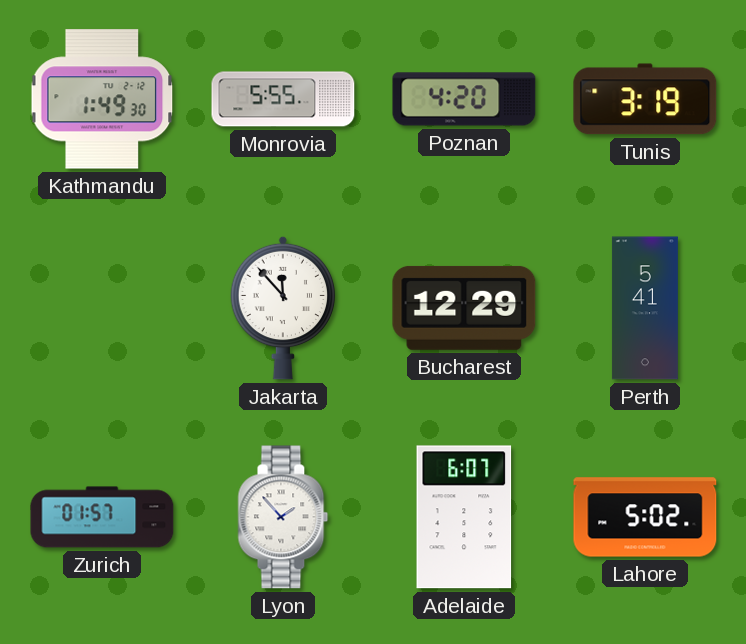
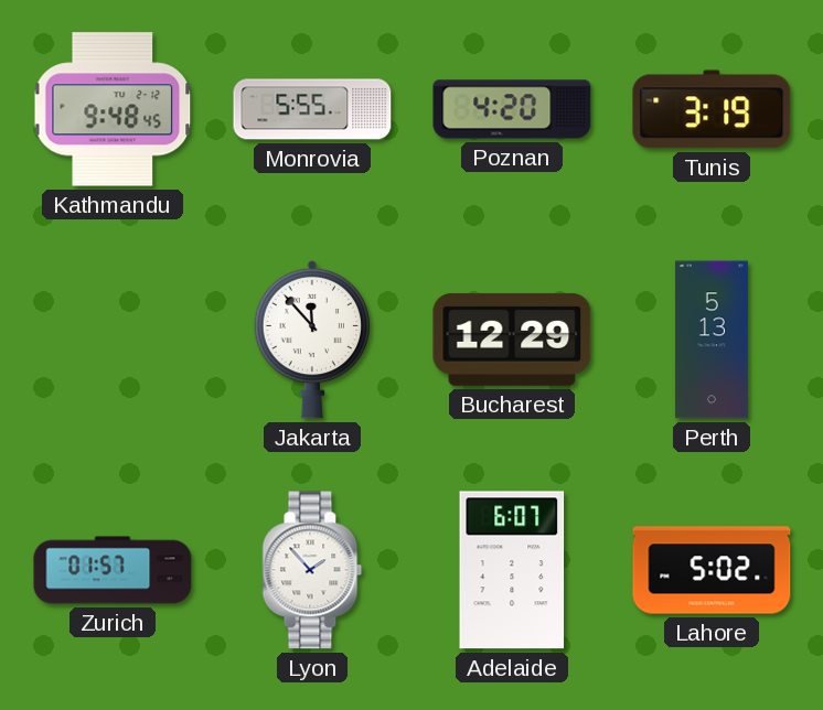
Kathmandu: 1:49 -> 9:48
Perth: 5:41 -> 5:13
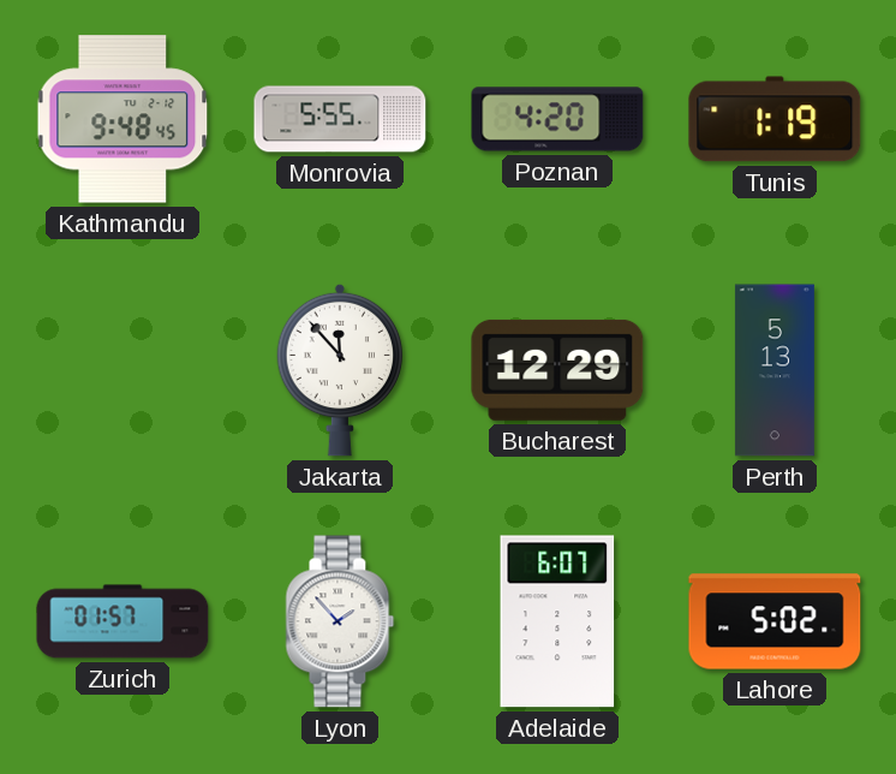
Tunis: 3:19 -> 1:19
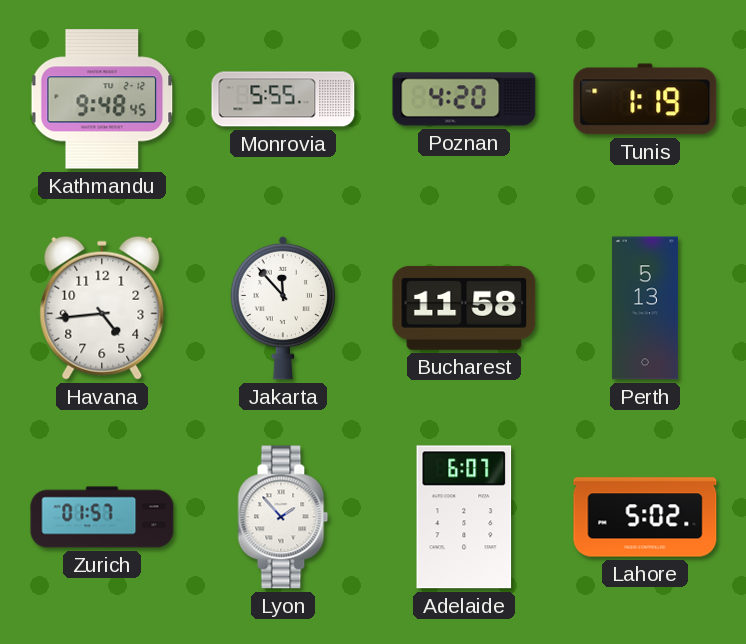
Havana: none -> 4:44
Bucharest: 12:29 -> 11:58
